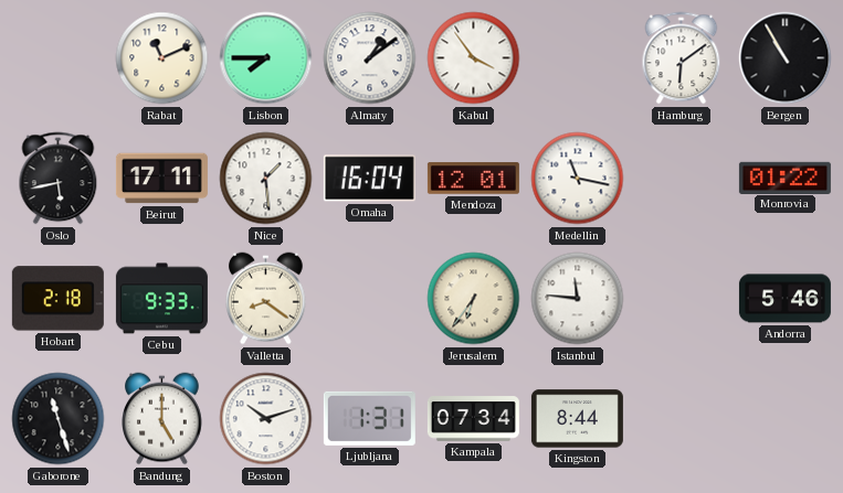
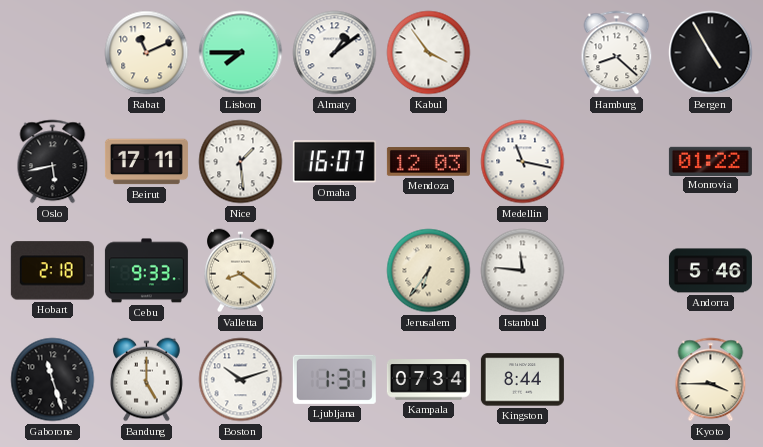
Hamburg: 6:09 -> 8:22
Bergen: 10:55 -> 4:55
Omaha: 16:04 -> 16:07
Mendoza: 12:01 -> 12:03
Kyoto: none -> 3:45
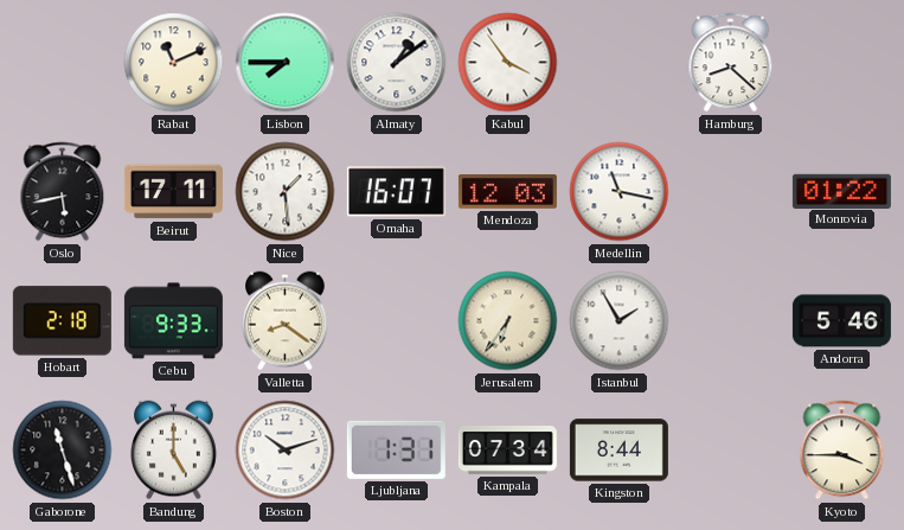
Bergen: 4:55 -> none
Istanbul: 11:46 -> 1:55
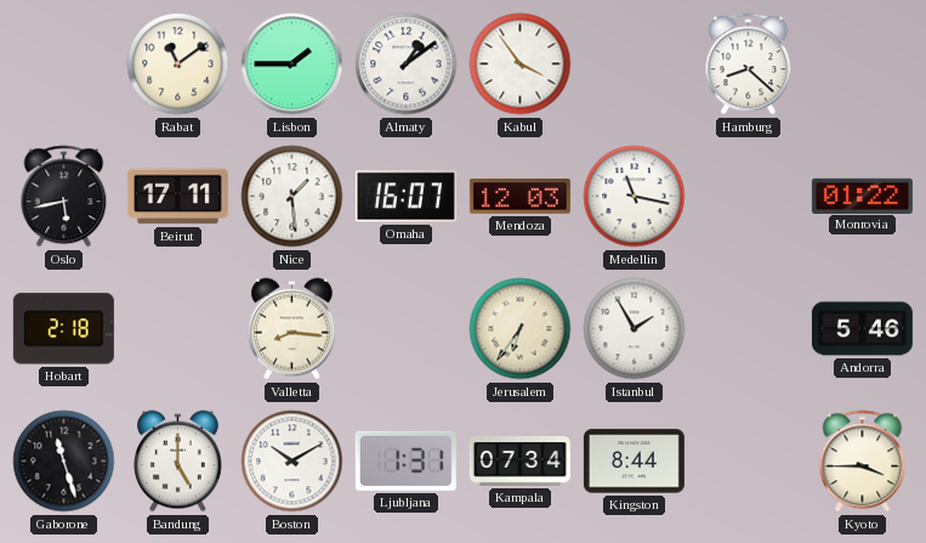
Rabat: 11:11 -> 11:09
Lisbon: 7:45 -> 1:45
Cebu: 9:33 -> none
Valletta: 8:21 -> 8:16
Boston: 10:12 -> 10:10
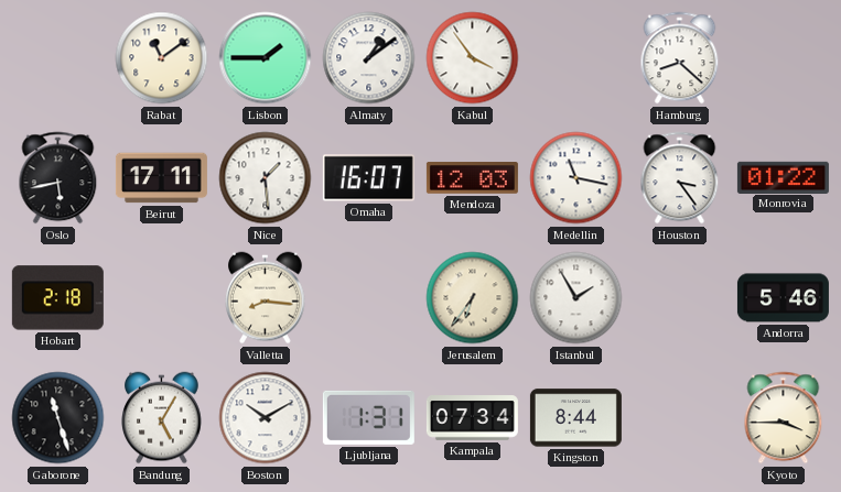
Houston: none -> 3:24
Bandung: 5:00 -> 5:05
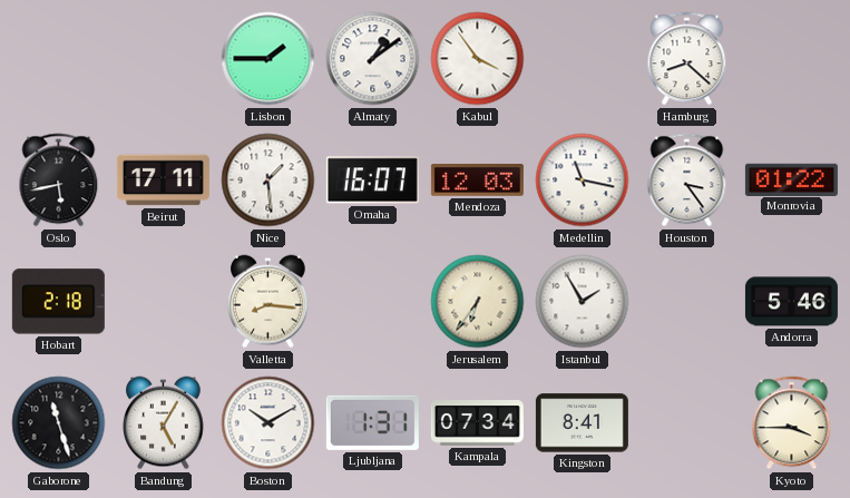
Rabat: 11:09 -> none
Kingston: 8:44 -> 8:41
